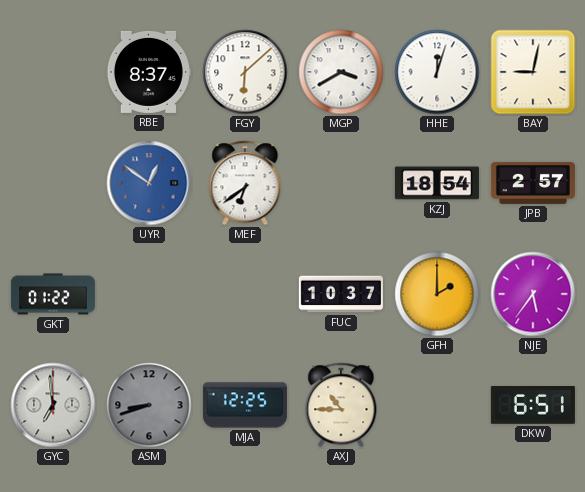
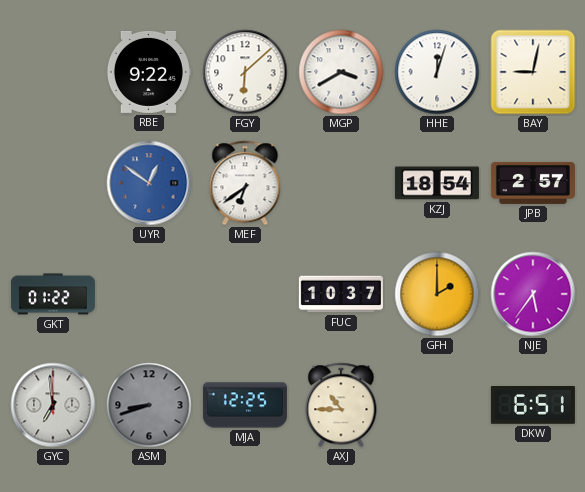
RBE: 8:37 -> 9:22
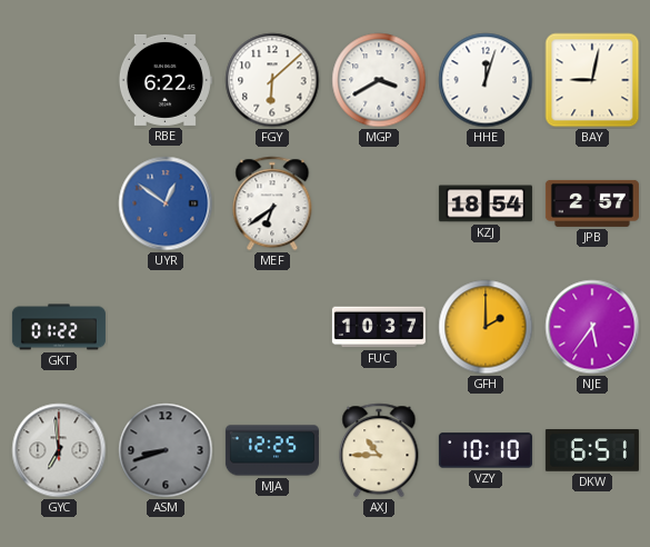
RBE: 9:22 -> 6:22
VZY: none -> 10:10
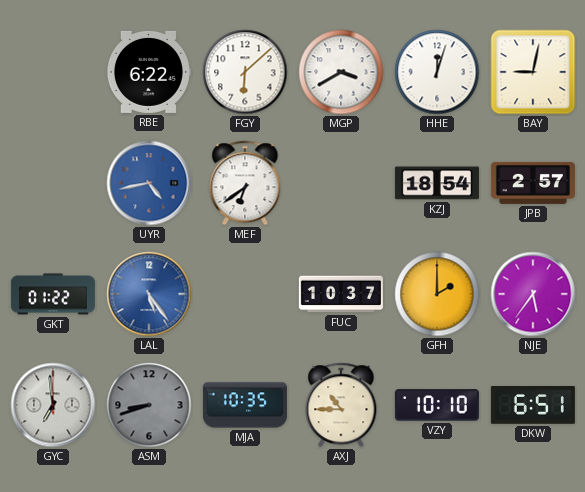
UYR: 12:51 -> 4:43
LAL: none -> 5:24
MJA: 12:25 -> 10:35
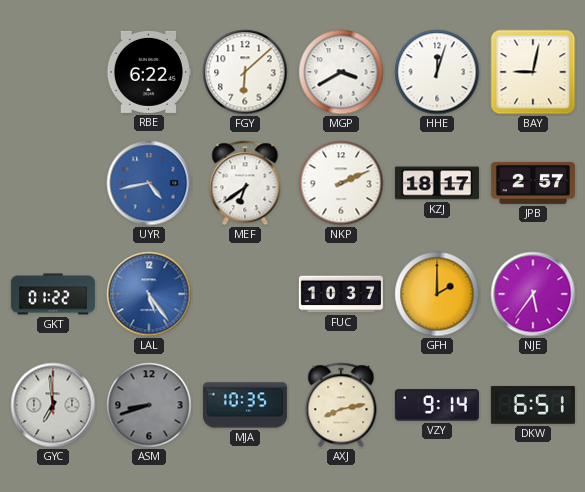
NKP: none -> 2:11
KZJ: 18:54 -> 18:17
AXJ: 10:45 -> 8:13
VZY: 10:10 -> 9:14
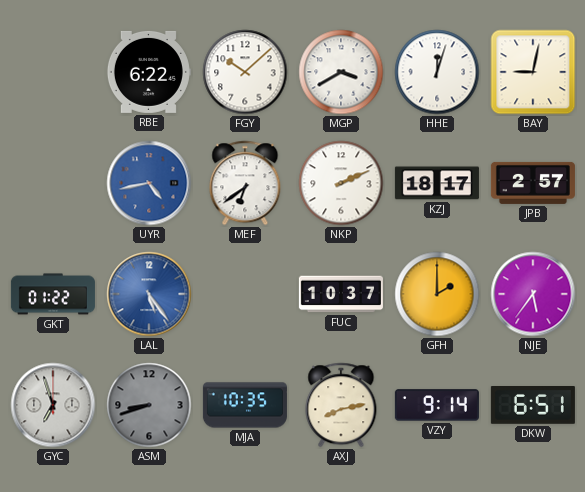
FGY: 6:08 -> 10:08
GYC: 6:59 -> 6:57
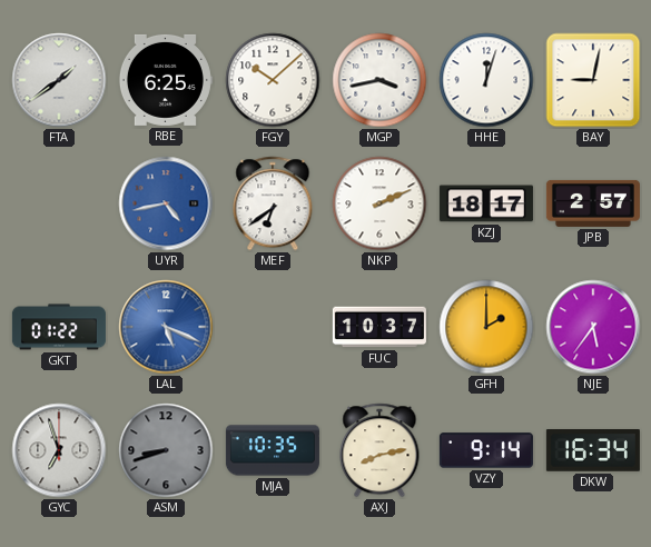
FTA: none -> 1:39
RBE: 6:22 -> 6:25
MGP: 3:40 -> 3:43
LAL: 5:24 -> 5:19
DKW: 6:51 -> 16:34
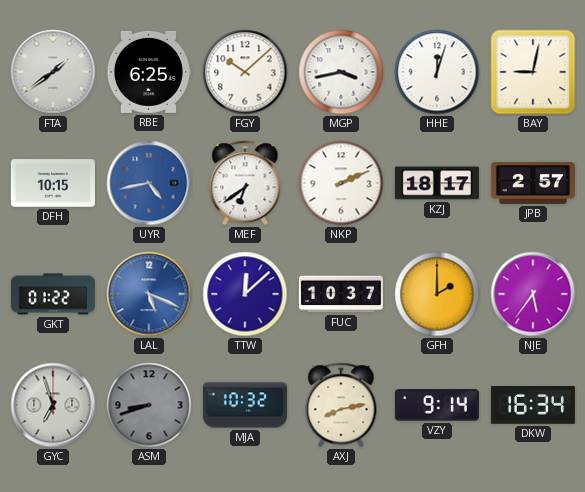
DFH: none -> 10:15
TTW: none -> 12:08
MJA: 10:35 -> 10:32
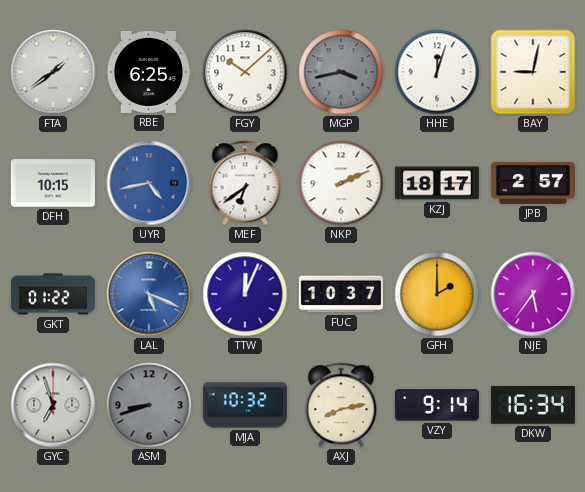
MGP dial: white -> grey
TTW: 12:08 -> 12:04
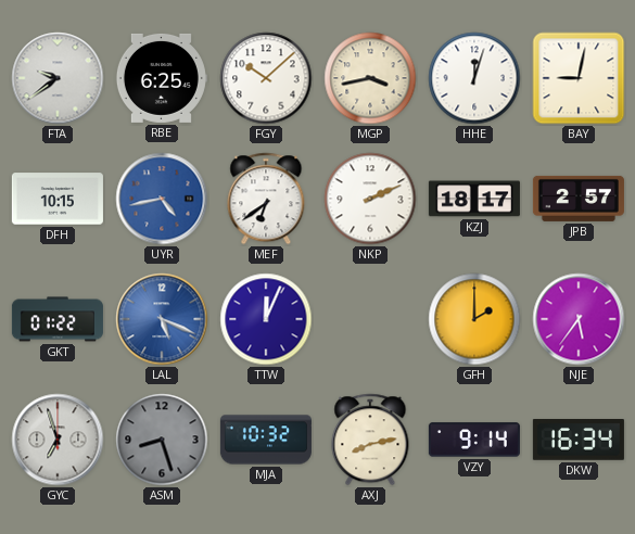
FTA: 1:39 -> 9:39
MGP dial: grey -> cream
FUC: 10:37 -> none
ASM: 8:42 -> 8:27
